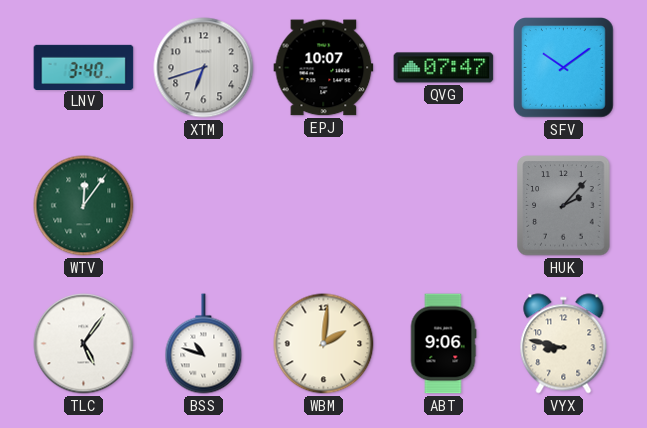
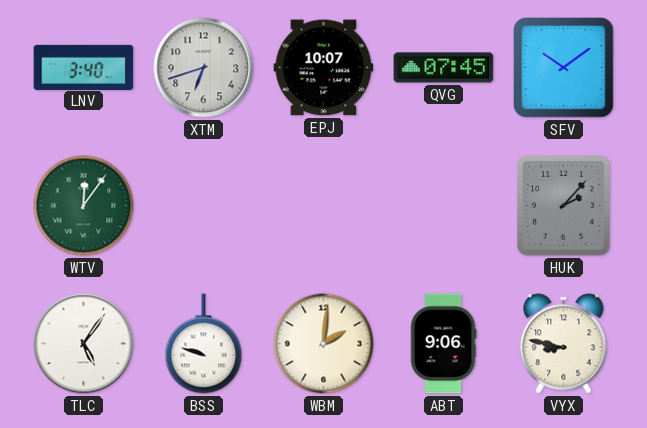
QVG: 07:47 -> 07:45
BSS: 10:48 -> 9:48
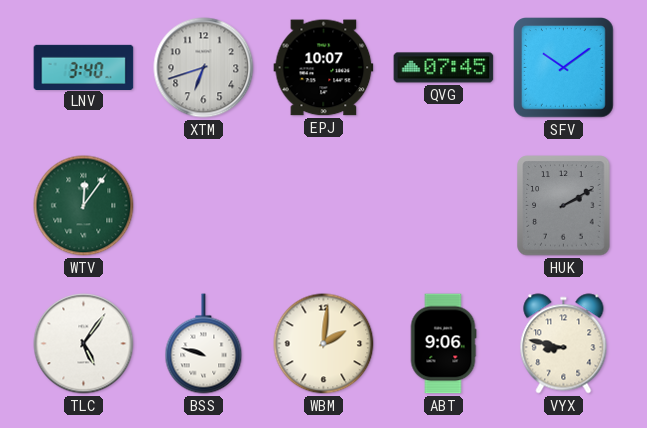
HUK: 2:07 -> 2:10
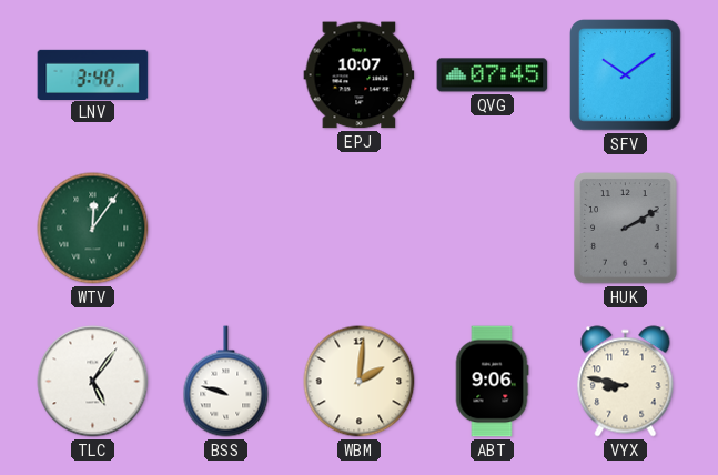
XTM: 6:42 -> none
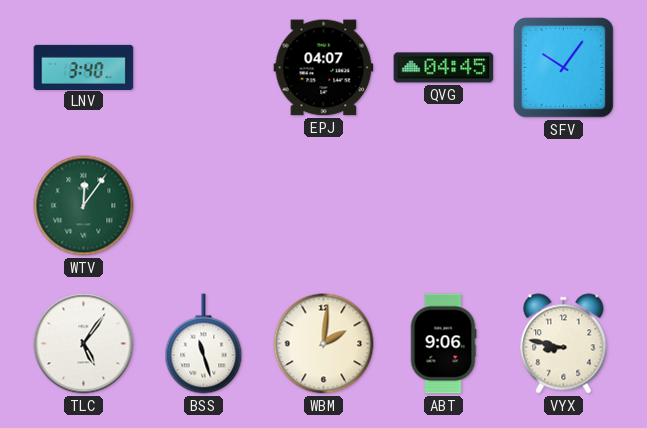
EPJ: 10:07 -> 04:07
QVG: 07:45 -> 04:45
SFV: 10:09 -> 10:06
HUK: 2:10 -> none
BSS: 9:48 -> 11:27
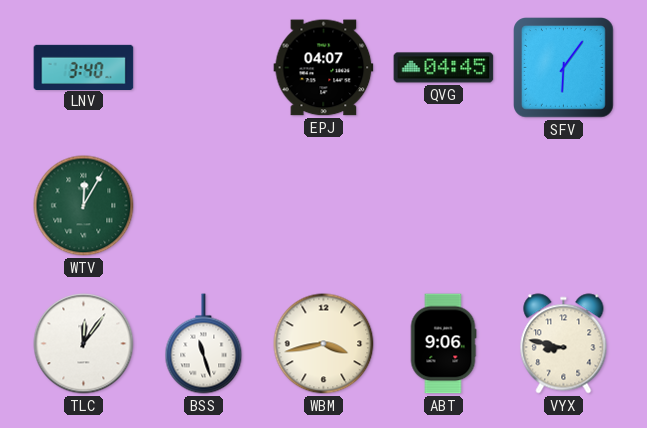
SFV: 10:06 -> 6:06
WTV: 12:06 -> 12:05
TLC: 5:06 -> 12:06
WBM: 2:01 -> 3:43
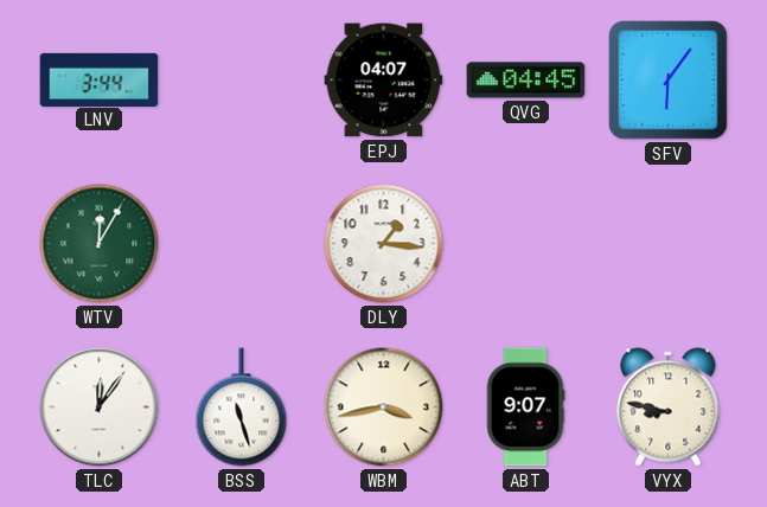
LNV: 3:40 -> 3:44
DLY: none -> 1:16
ABT: 9:06 -> 9:07
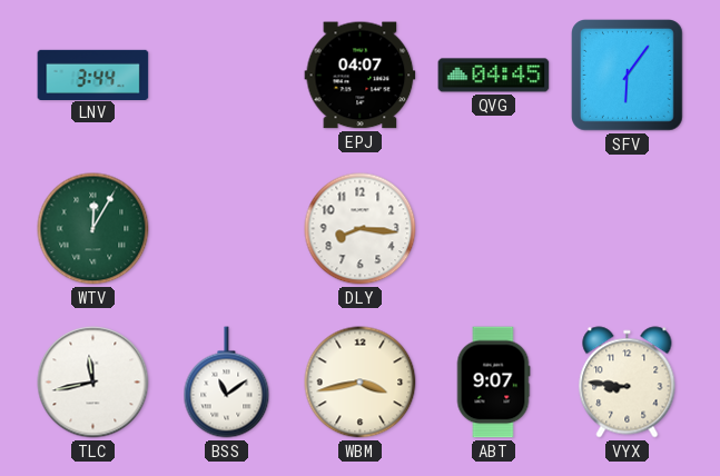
DLY: 1:16 -> 8:16
TLC: 12:06 -> 11:43
BSS: 11:27 -> 11:09
VYX: 8:47 -> 8:46
